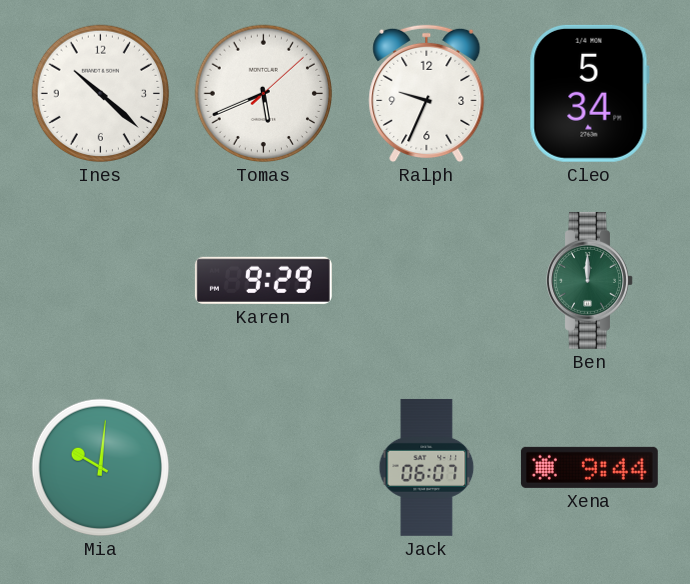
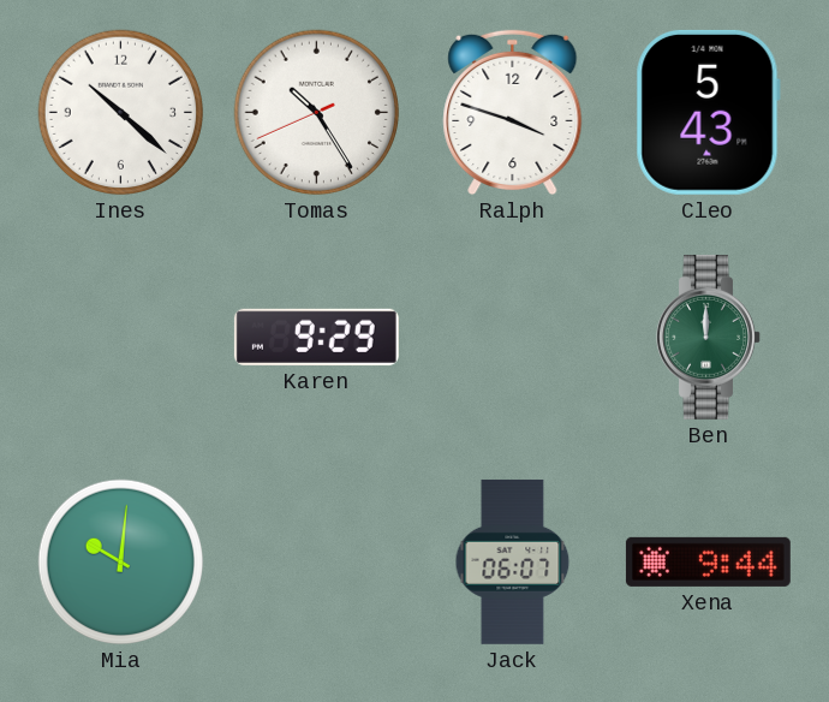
Tomas: 5:41 -> 10:24
Ralph: 9:34 -> 3:48
Cleo: 5:34 -> 5:43
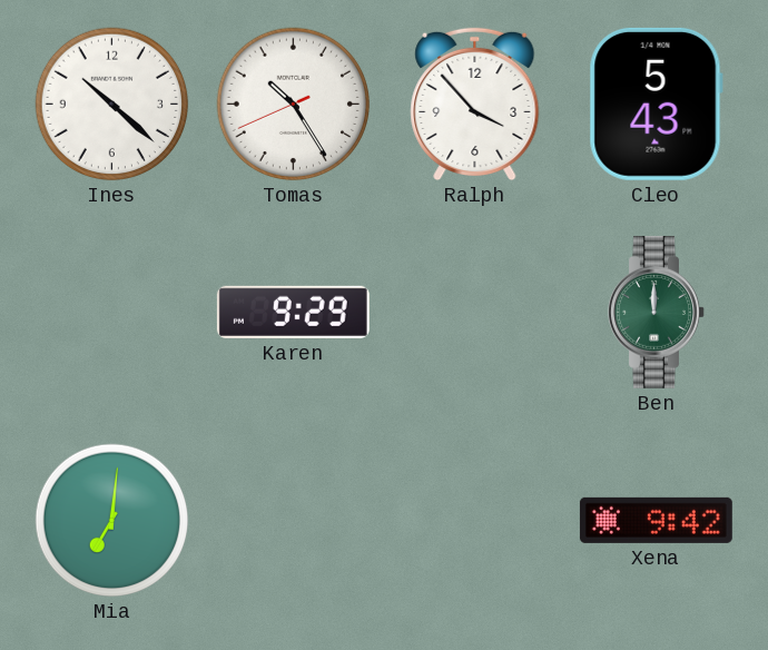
Ralph: 3:48 -> 3:53
Mia: 10:01 -> 7:01
Jack: 06:07 -> none
Xena: 9:44 -> 9:42
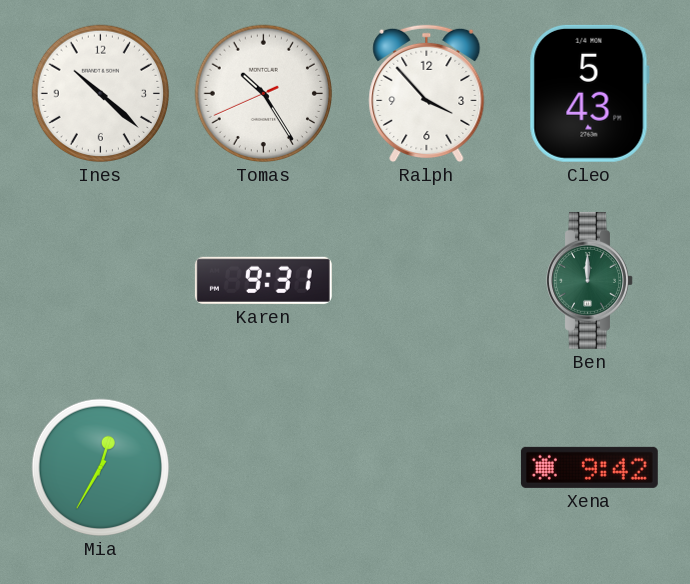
Karen: 9:29 -> 9:31
Mia: 7:01 -> 12:35
